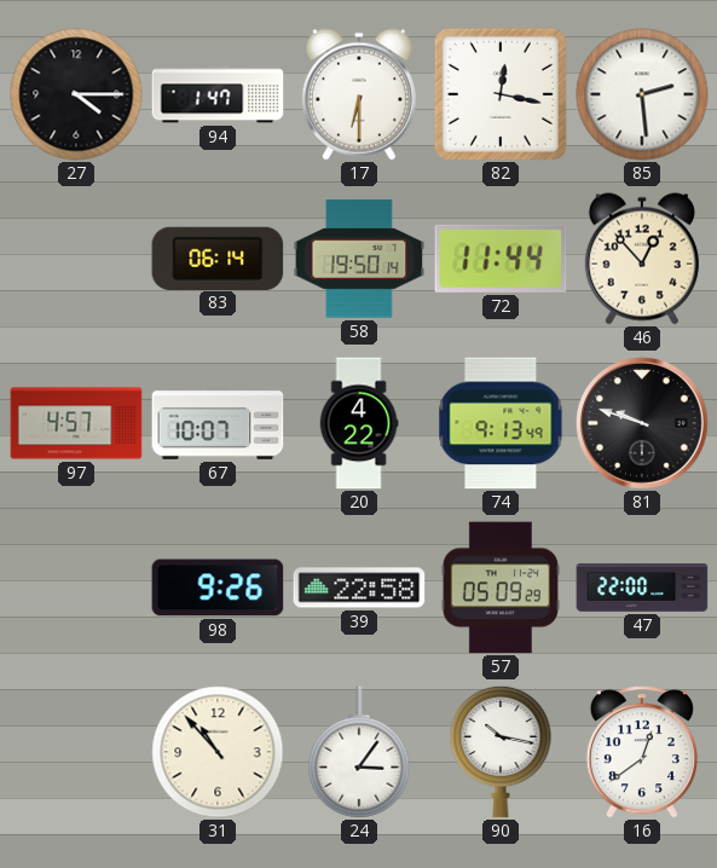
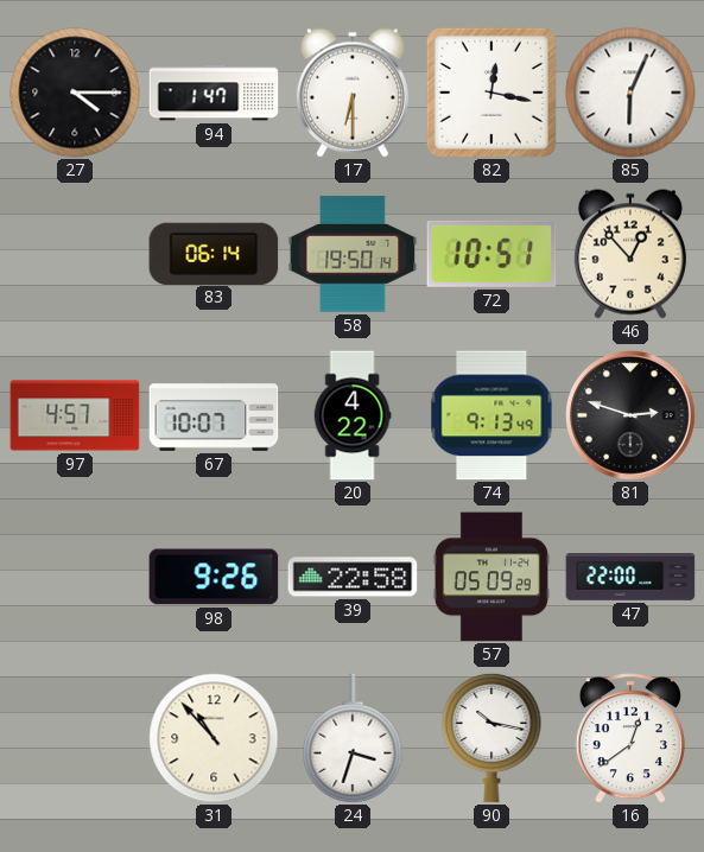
85: 2:29 -> 6:04
72: 11:44 -> 10:51
81: 9:48 -> 2:48
24: 3:06 -> 3:33
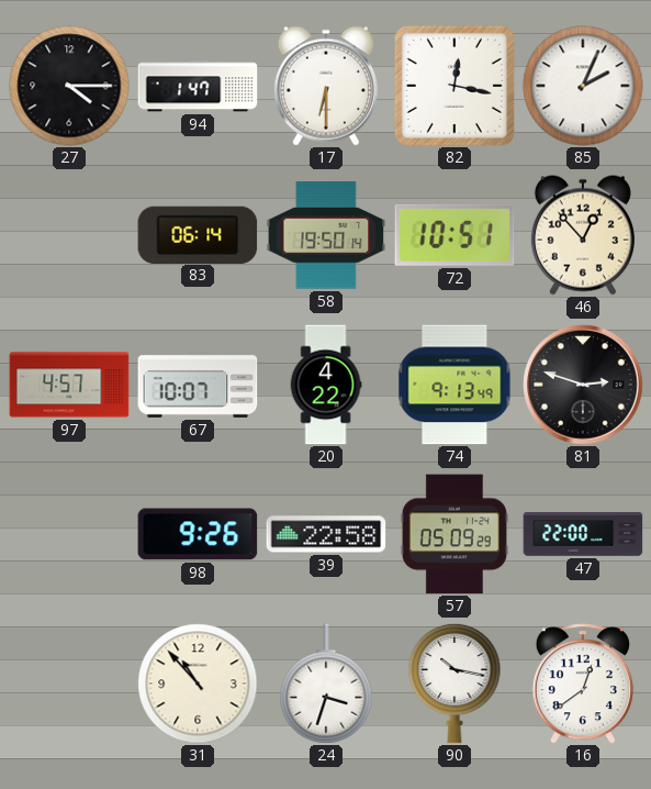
85: 6:04 -> 2:04
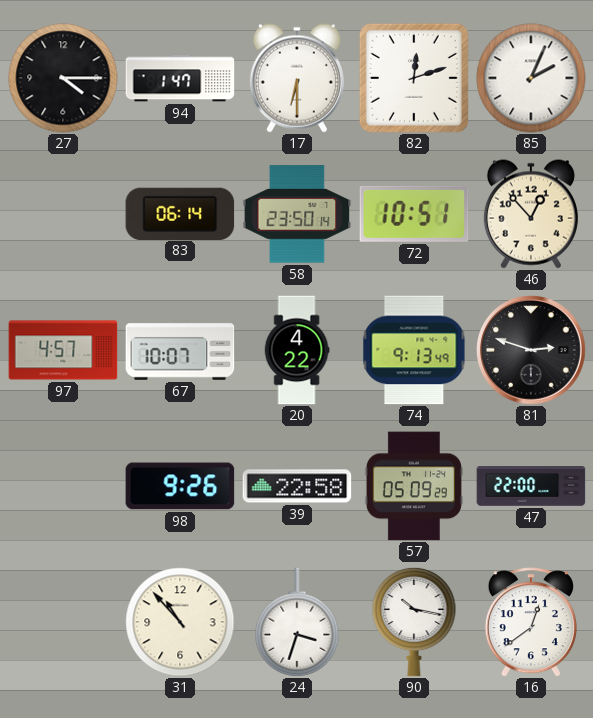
82: 12:17 -> 12:12
58: 19:50 -> 23:50
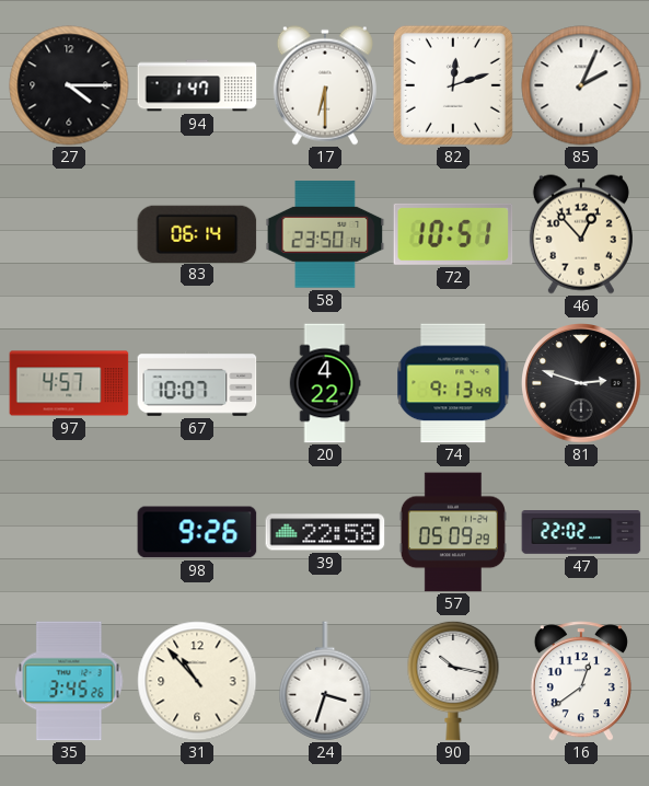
47: 22:00 -> 22:02
35: none -> 3:45
